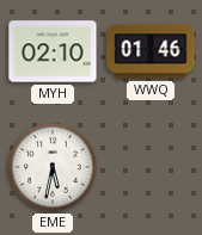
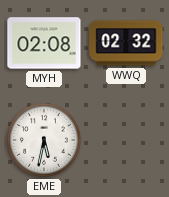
MYH: 02:10 -> 02:08
WWQ: 01:46 -> 02:32
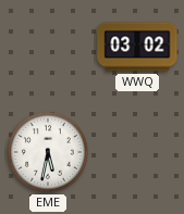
MYH: 02:08 -> none
WWQ: 02:32 -> 03:02
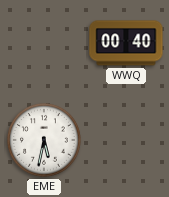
WWQ: 03:02 -> 00:40
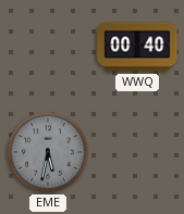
EME dial: white -> grey
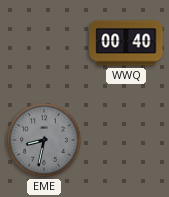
EME: 5:32 -> 8:32
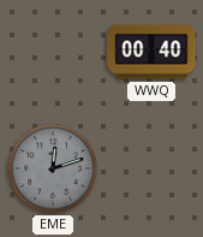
EME: 8:32 -> 12:12
